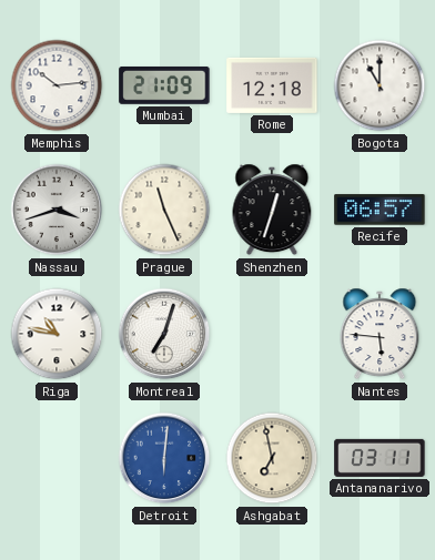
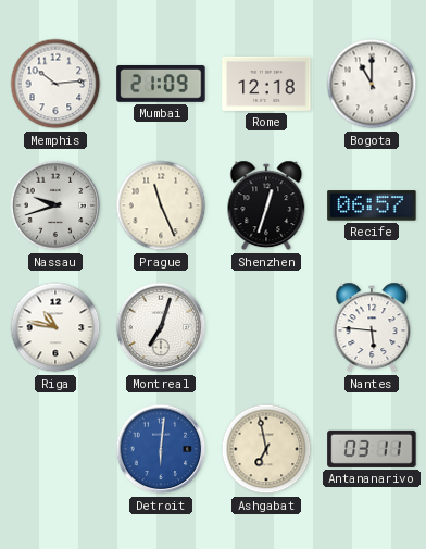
Nassau: 3:42 -> 9:42
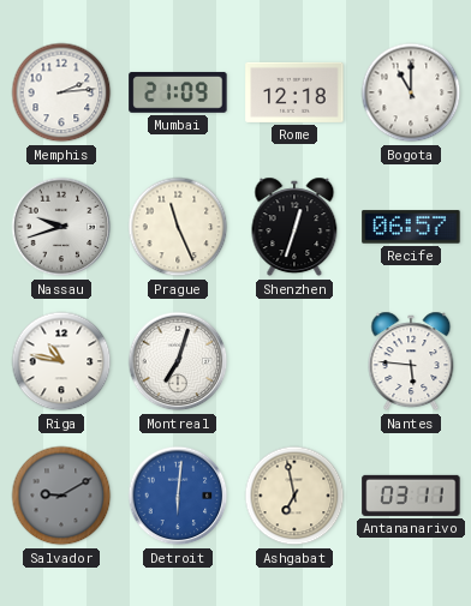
Memphis: 10:14 -> 2:14
Salvador: none -> 9:10
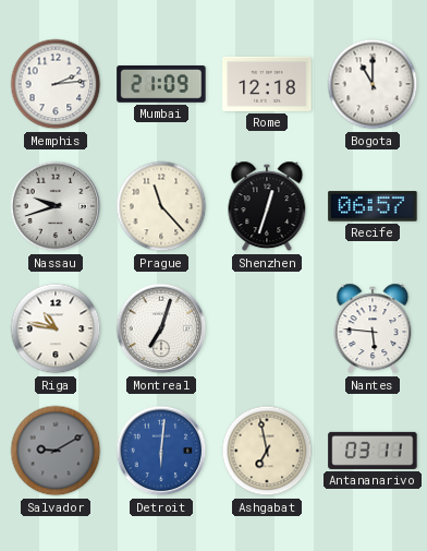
Prague: 11:26 -> 11:23
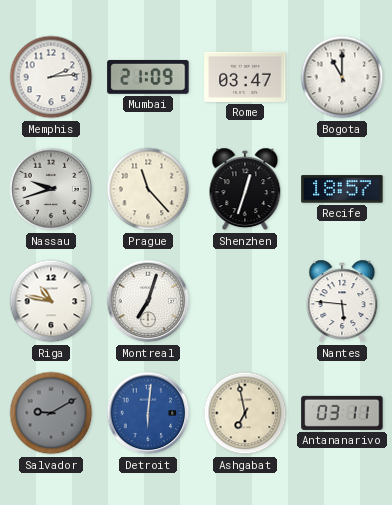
Rome: 12:18 -> 03:47
Recife: 06:57 -> 18:57
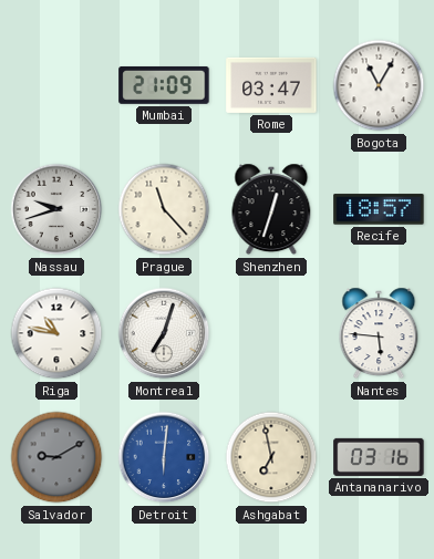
Memphis: 2:14 -> none
Bogota: 11:00 -> 11:05
Antananarivo: 03:11 -> 03:16
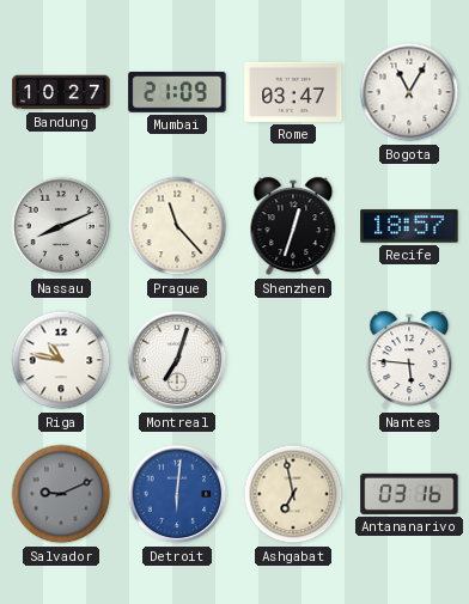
Bandung: none -> 10:27
Nassau: 9:42 -> 8:11
Salvador: 9:10 -> 9:11
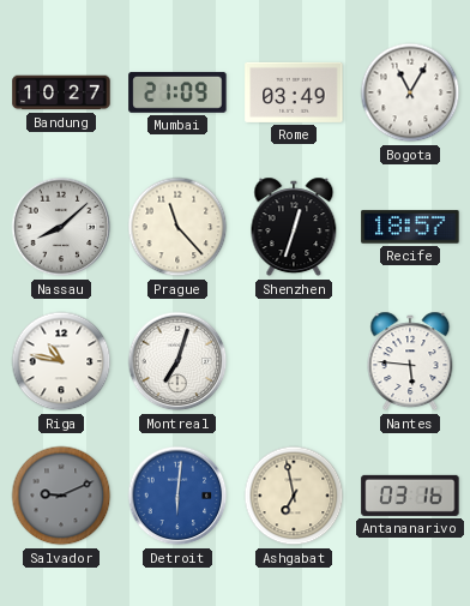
Rome: 03:47 -> 03:49
Nassau: 8:11 -> 8:08
